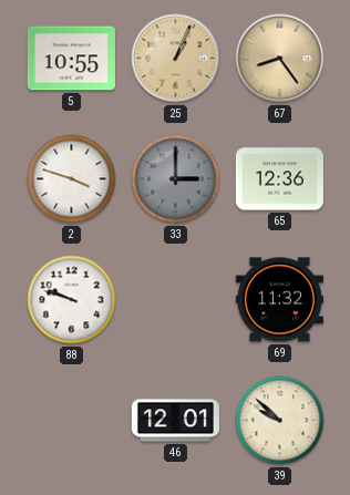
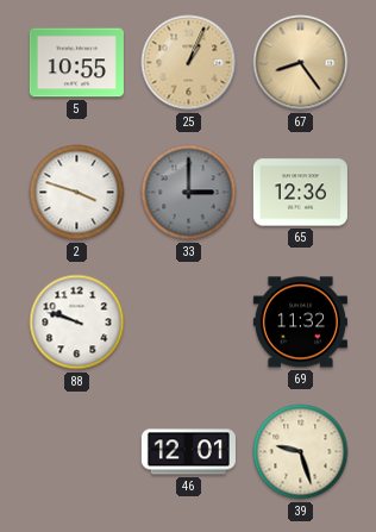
39: 9:52 -> 9:27
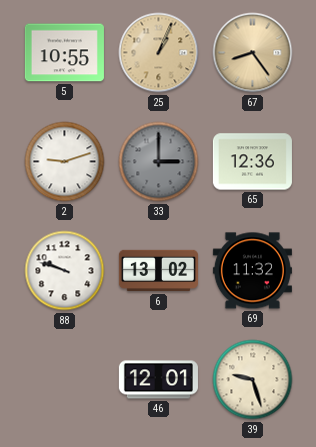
2: 3:48 -> 9:12
6: none -> 13:02
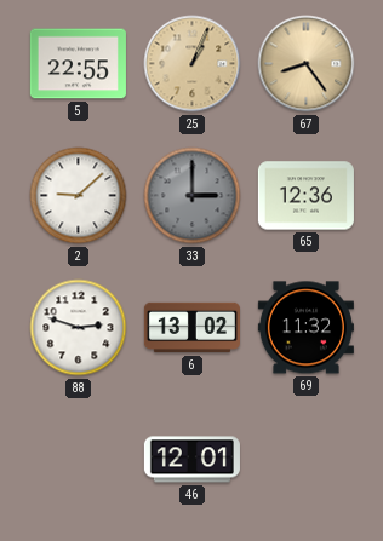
5: 10:55 -> 22:55
2: 9:12 -> 9:08
88: 9:48 -> 2:48
39: 9:27 -> none
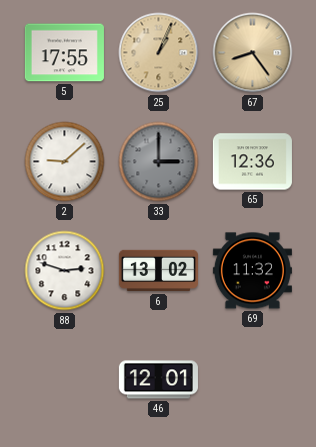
5: 22:55 -> 17:55
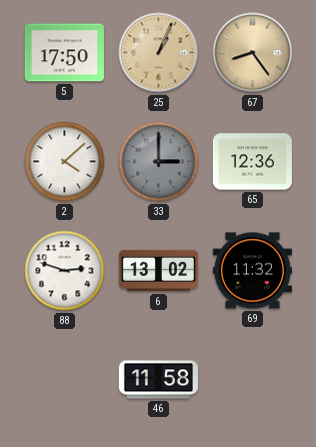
5: 17:55 -> 17:50
2: 9:08 -> 4:08
46: 12:01 -> 11:58
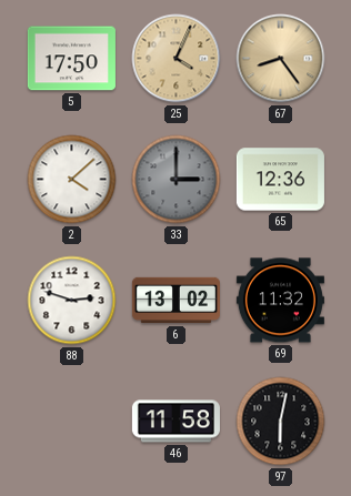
25: 1:04 -> 4:04
97: none -> 6:02
